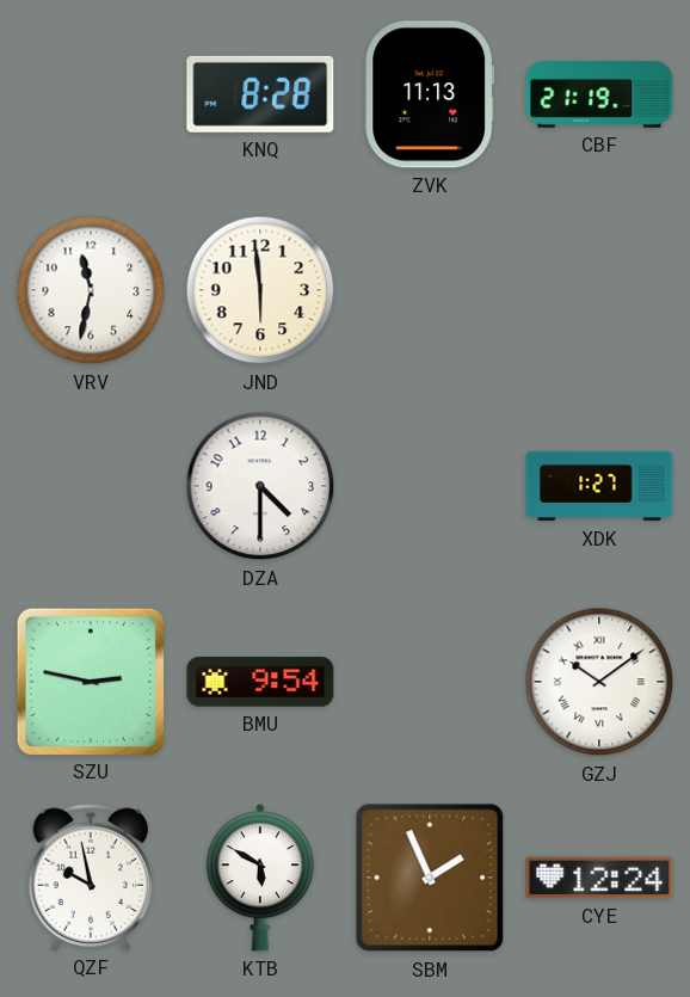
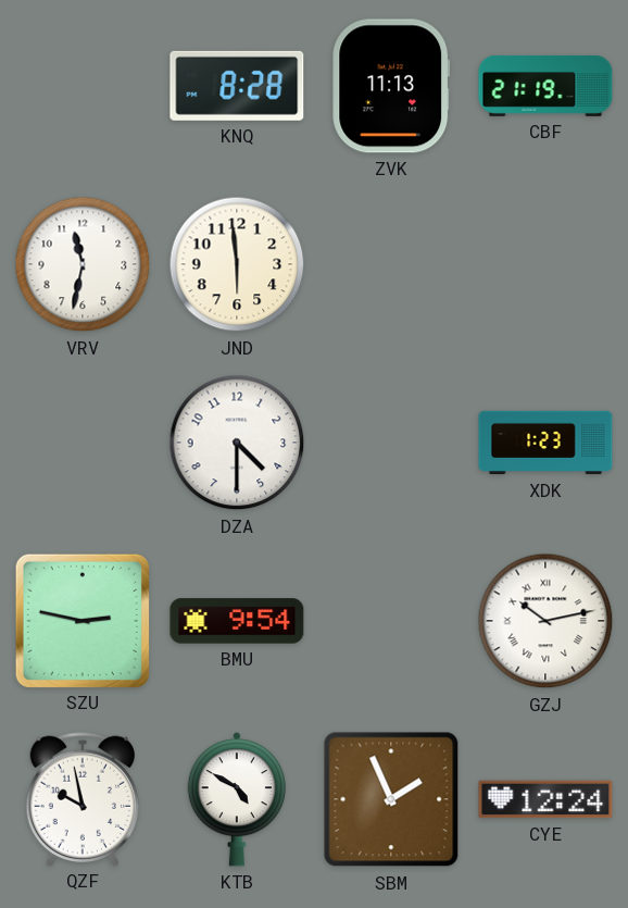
XDK: 1:27 -> 1:23
GZJ: 10:09 -> 10:13
KTB: 5:50 -> 4:50
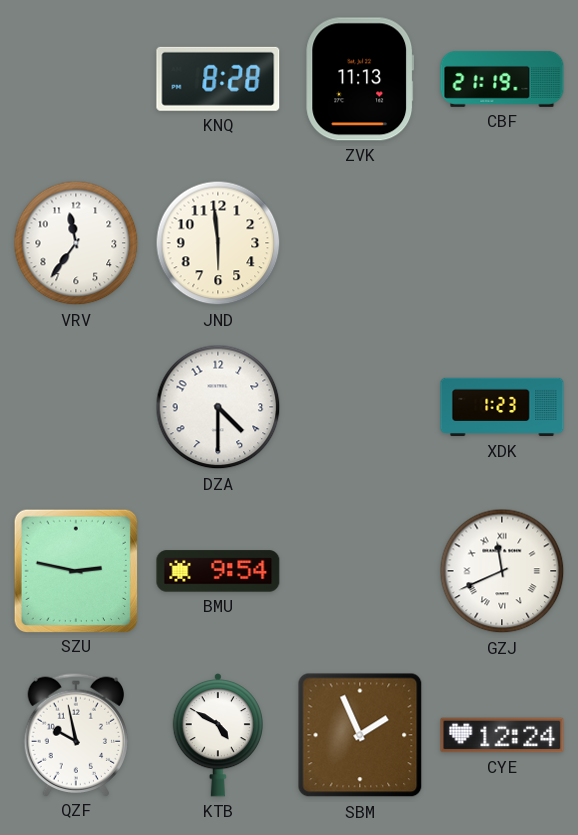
VRV: 11:32 -> 11:36
GZJ: 10:13 -> 11:41
